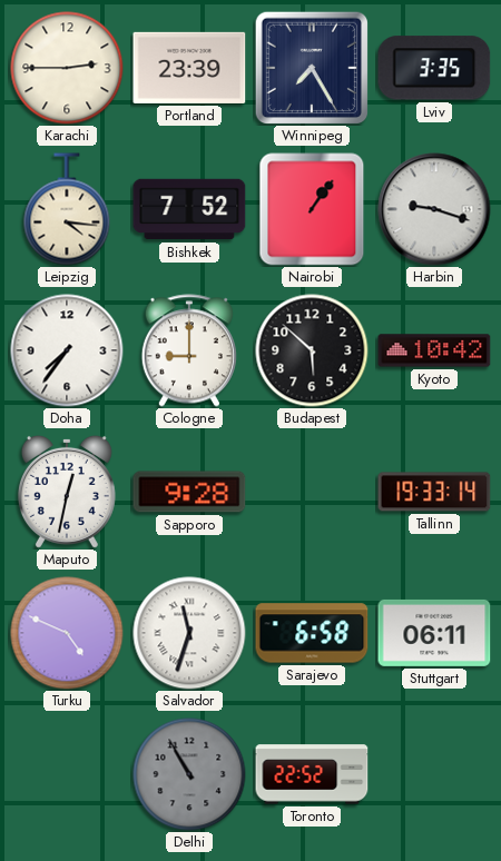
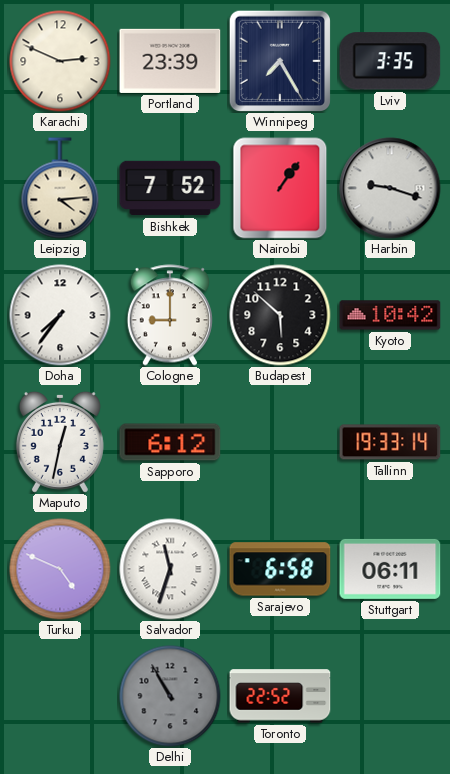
Karachi: 2:45 -> 2:49
Leipzig: 4:16 -> 4:14
Sapporo: 9:28 -> 6:12
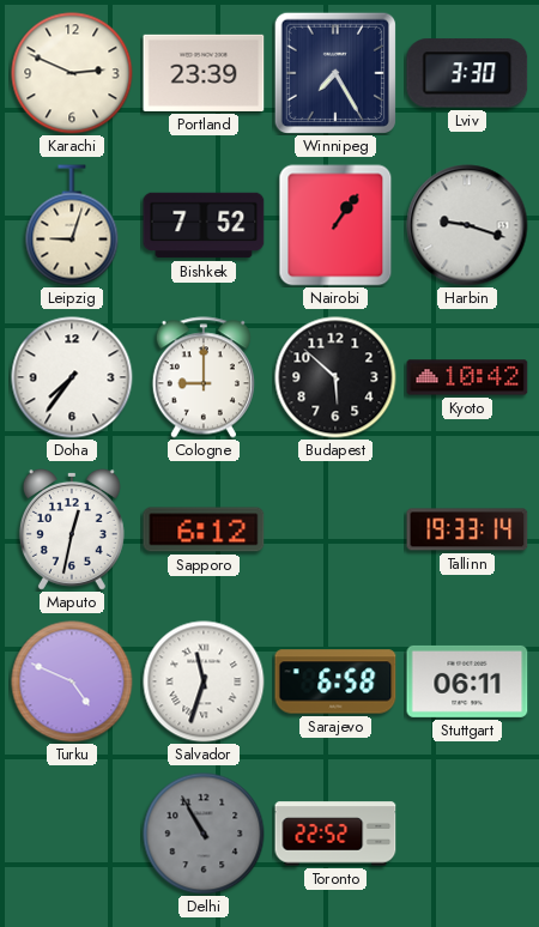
Lviv: 3:35 -> 3:30
Leipzig: 4:14 -> 9:03
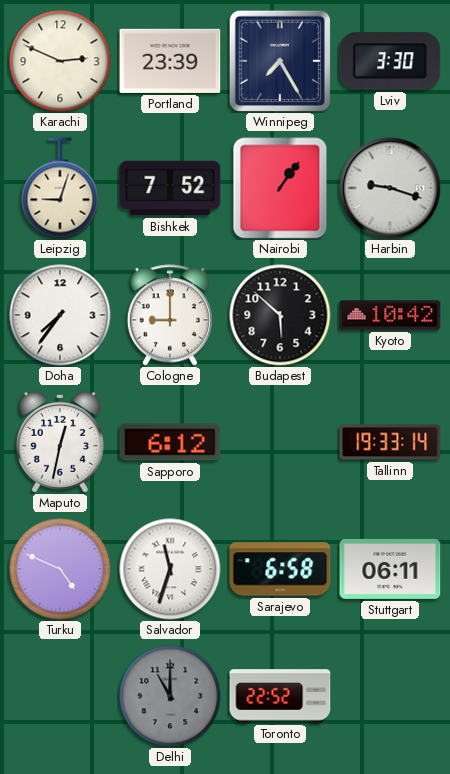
Delhi: 10:55 -> 11:00
